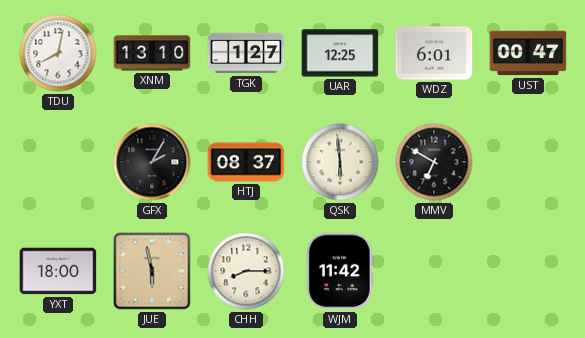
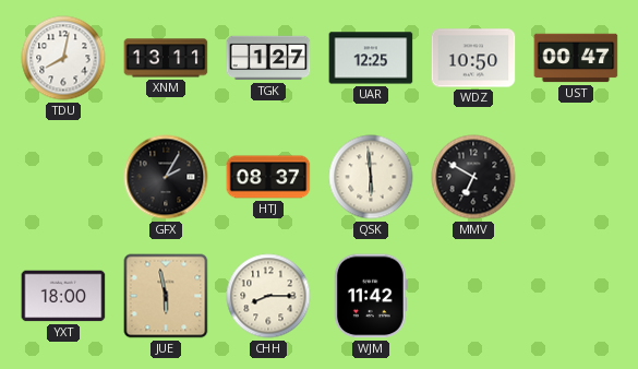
XNM: 13:10 -> 13:11
WDZ: 6:01 -> 10:50
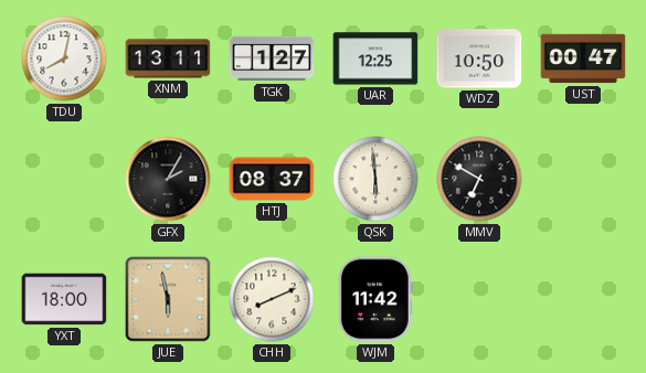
CHH: 8:15 -> 8:11
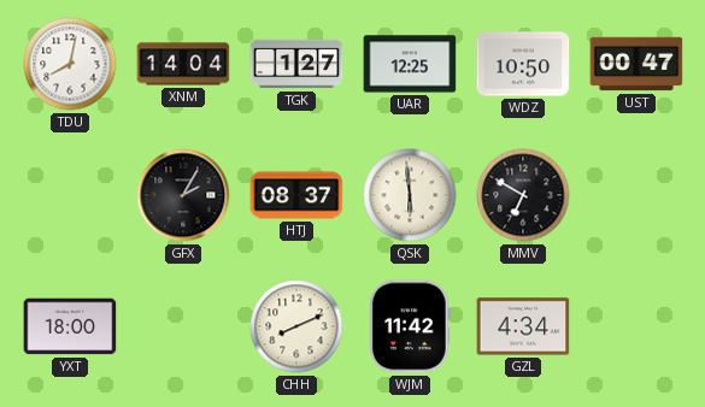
XNM: 13:11 -> 14:04
JUE: 5:58 -> none
GZL: none -> 4:34
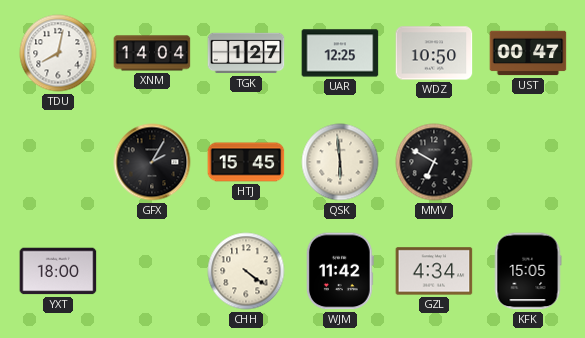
HTJ: 08:37 -> 15:45
CHH: 8:11 -> 4:21
KFK: none -> 15:05
